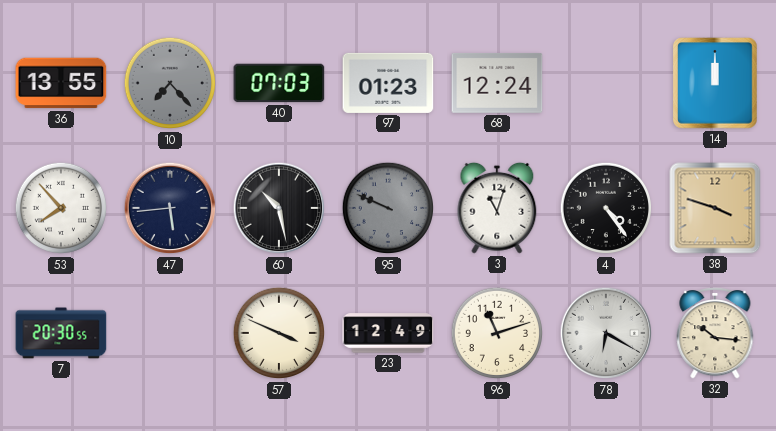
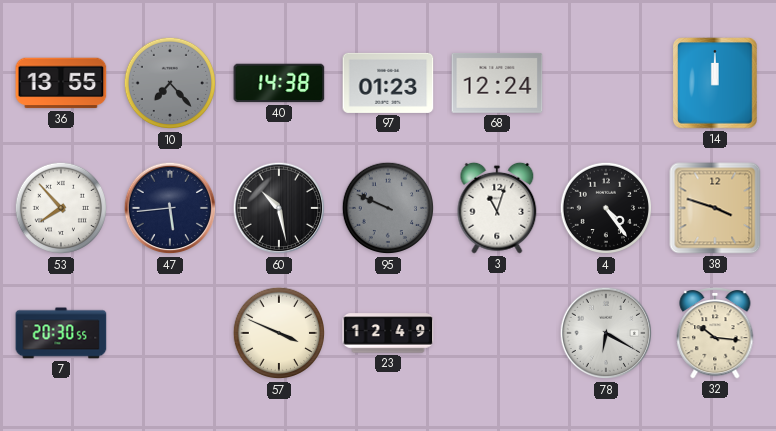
40: 07:03 -> 14:38
96: 11:12 -> none
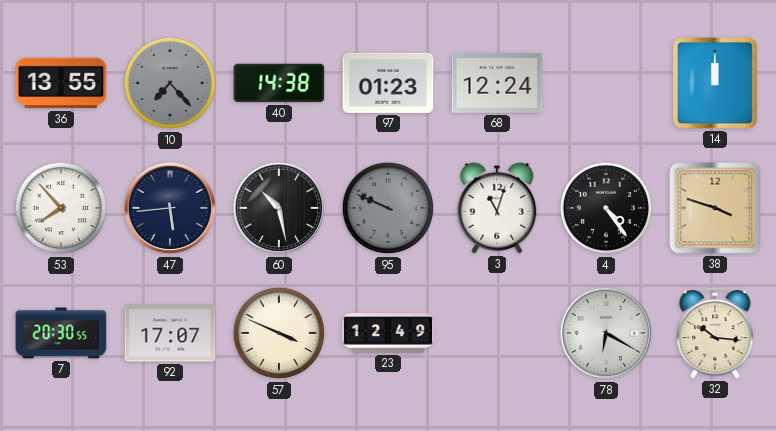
92: none -> 17:07
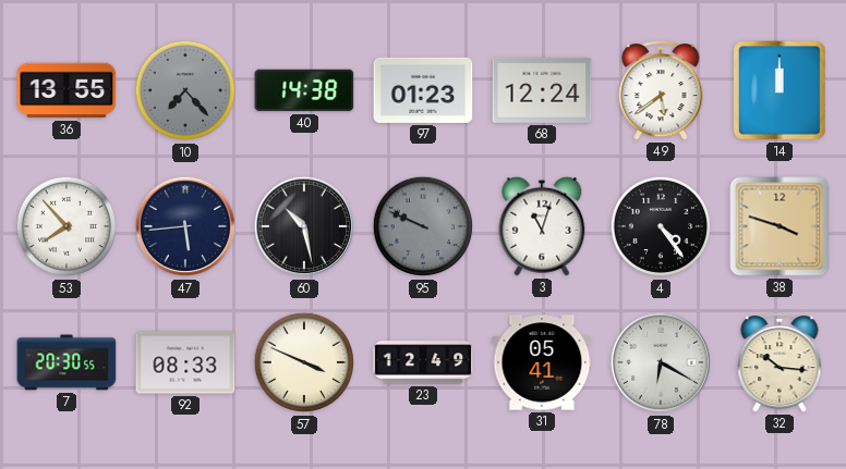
49: none -> 5:39
92: 17:07 -> 08:33
31: none -> 05:41
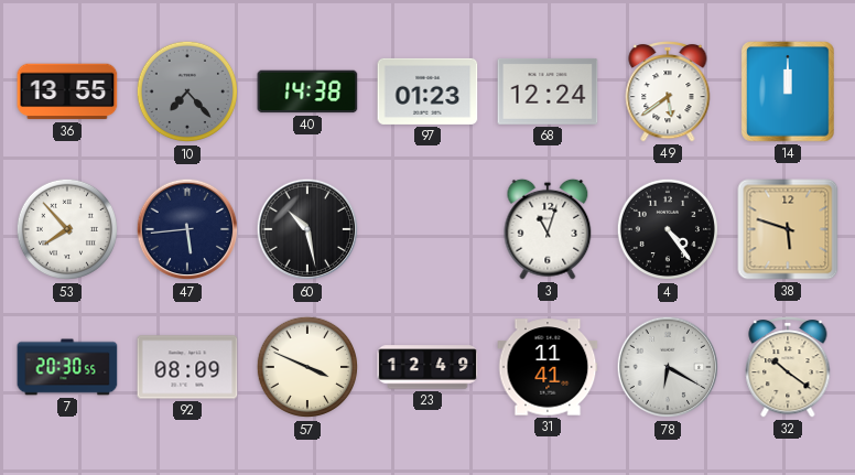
95: 9:49 -> none
38: 3:48 -> 5:48
92: 08:33 -> 08:09
31: 05:41 -> 11:41
32: 10:16 -> 10:21
